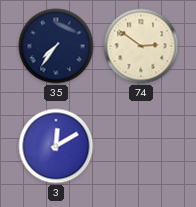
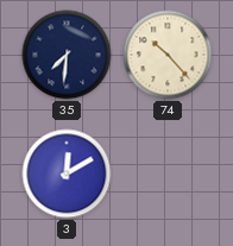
35: 7:36 -> 7:31
74: 2:51 -> 10:23
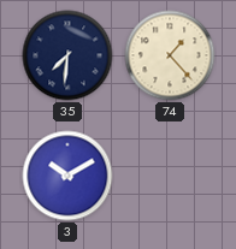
74: 10:23 -> 1:23
3: 12:10 -> 10:10
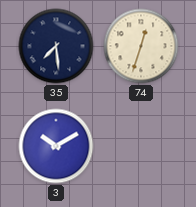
35: 7:31 -> 7:29
74: 1:23 -> 12:33
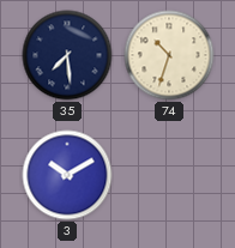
74: 12:33 -> 10:33
